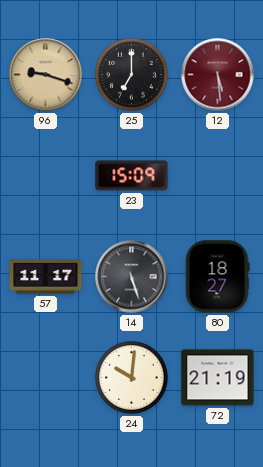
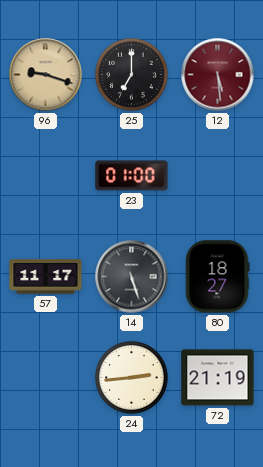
23: 15:09 -> 01:00
24: 10:01 -> 2:44
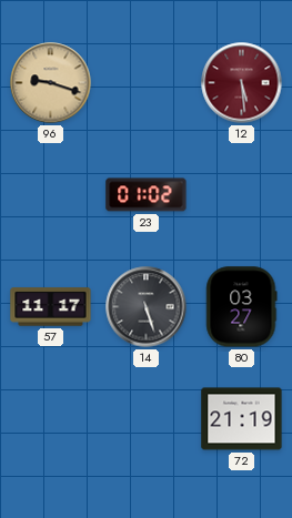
25: 7:00 -> none
23: 01:00 -> 01:02
80: 18:27 -> 03:27
24: 2:44 -> none
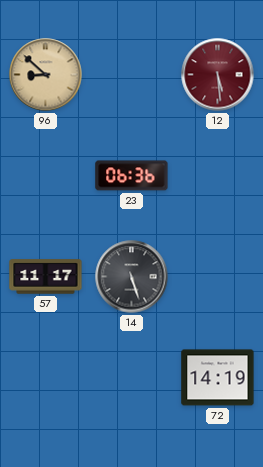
96: 9:18 -> 8:52
23: 01:02 -> 06:36
80: 03:27 -> none
72: 21:19 -> 14:19
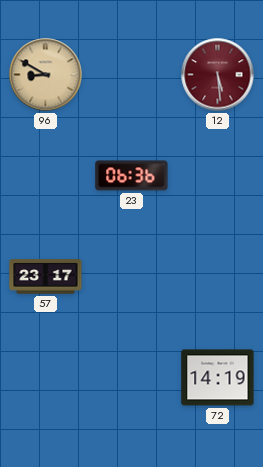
96: 8:52 -> 8:50
57: 11:17 -> 23:17
14: 5:27 -> none
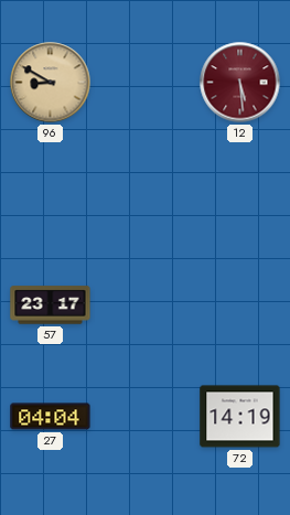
23: 06:36 -> none
27: none -> 04:04
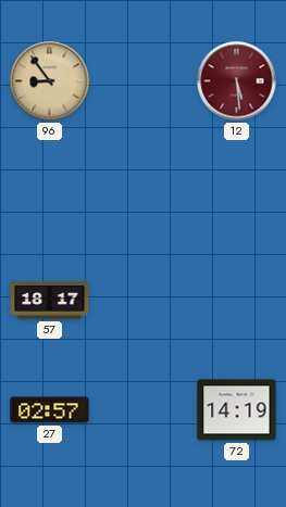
96: 8:50 -> 8:54
57: 23:17 -> 18:17
27: 04:04 -> 02:57
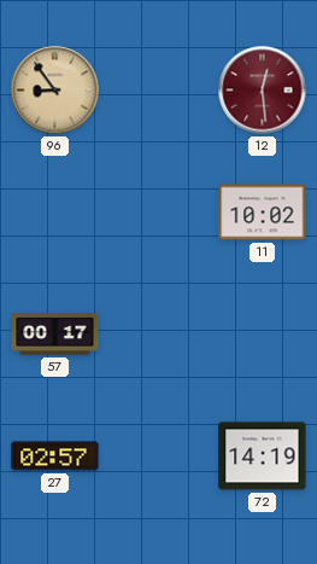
12: 5:29 -> 12:29
11: none -> 10:02
57: 18:17 -> 00:17
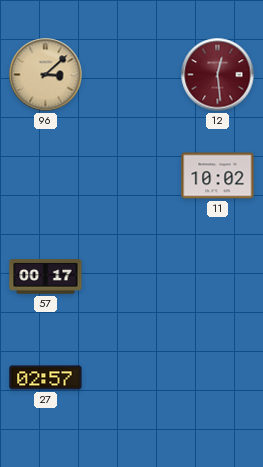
96: 8:54 -> 3:08
72: 14:19 -> none
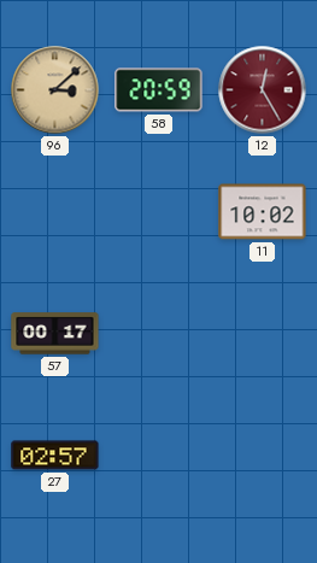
58: none -> 20:59
12: 12:29 -> 12:25
